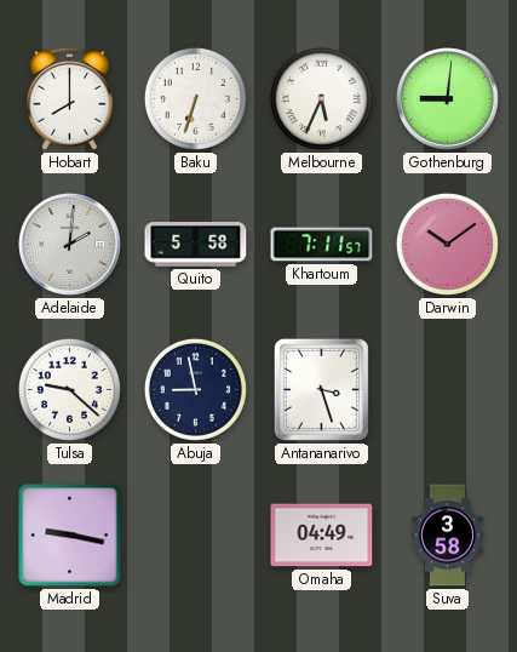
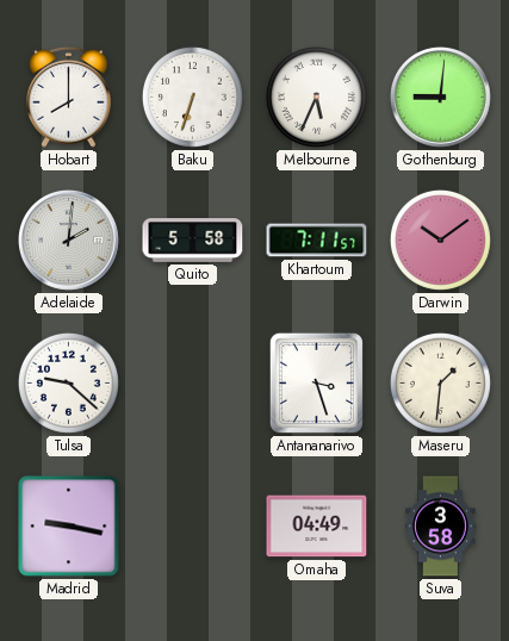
Abuja: 8:58 -> none
Maseru: none -> 1:31
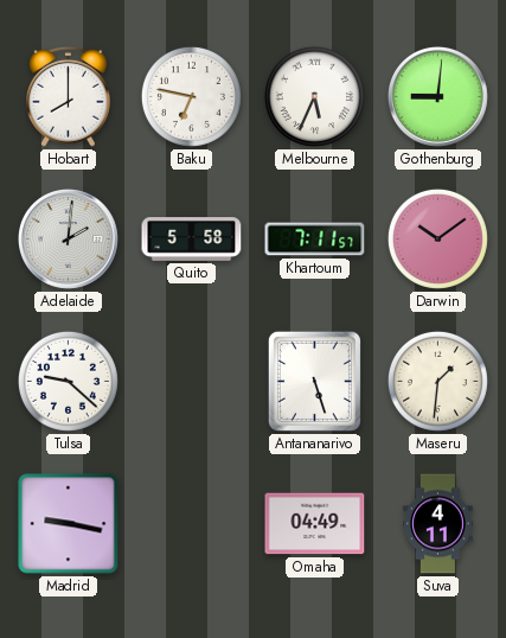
Baku: 6:33 -> 6:47
Antananarivo: 3:27 -> 5:27
Suva: 3:58 -> 4:11
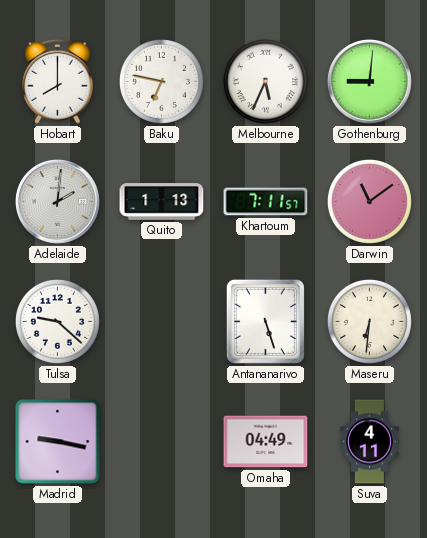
Quito: 5:58 -> 1:13
Darwin: 10:09 -> 11:09
Maseru: 1:31 -> 6:31
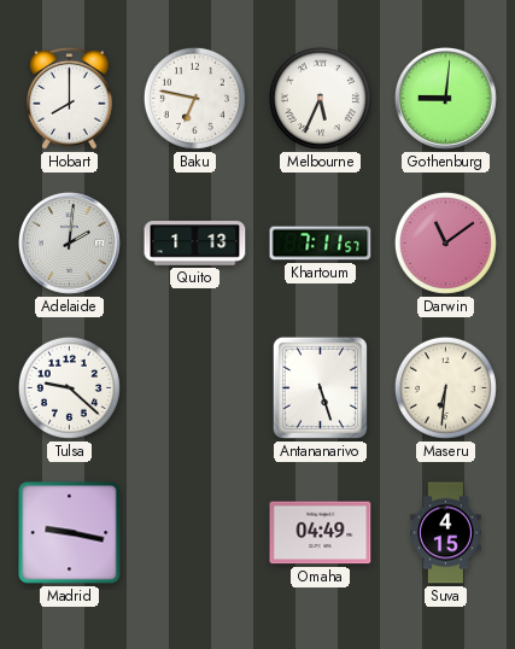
Suva: 4:11 -> 4:15
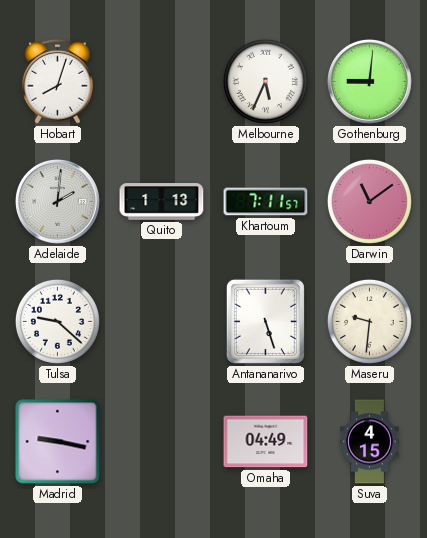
Hobart: 8:00 -> 8:03
Baku: 6:47 -> none
Maseru: 6:31 -> 9:31
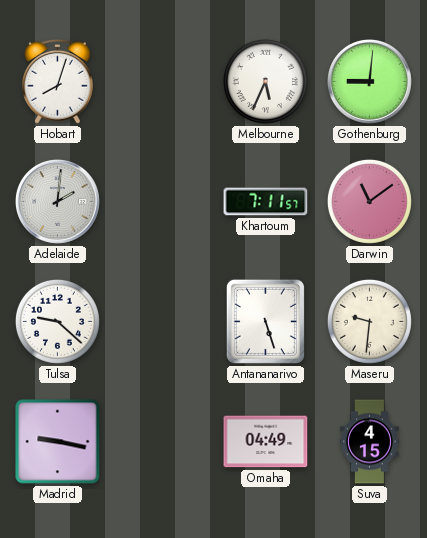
Quito: 1:13 -> none
